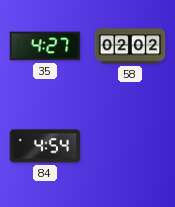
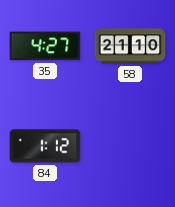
58: 02:02 -> 21:10
84: 4:54 -> 1:12
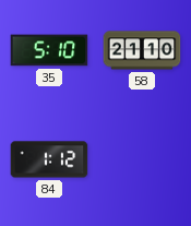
35: 4:27 -> 5:10
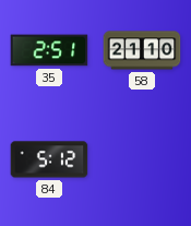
35: 5:10 -> 2:51
84: 1:12 -> 5:12
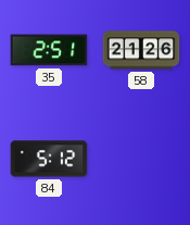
58: 21:10 -> 21:26
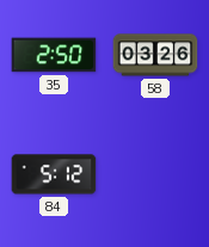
35: 2:51 -> 2:50
58: 21:26 -> 03:26
